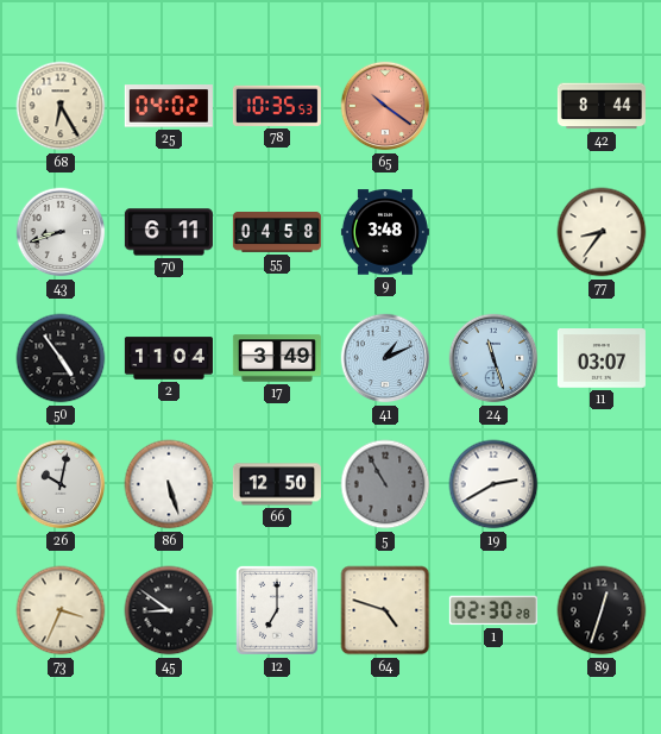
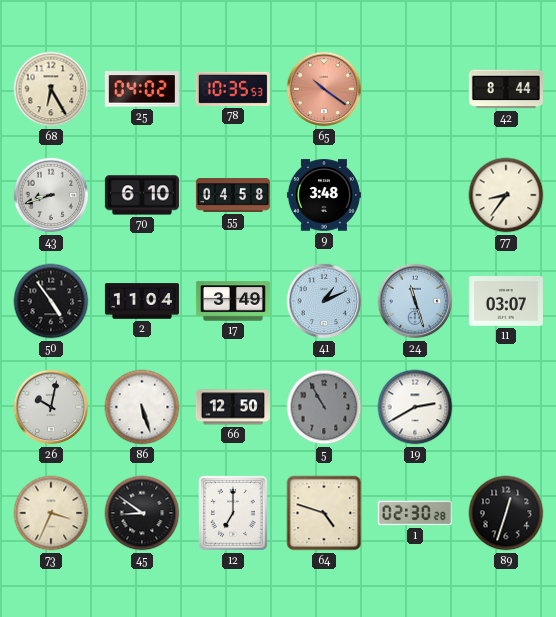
70: 6:11 -> 6:10
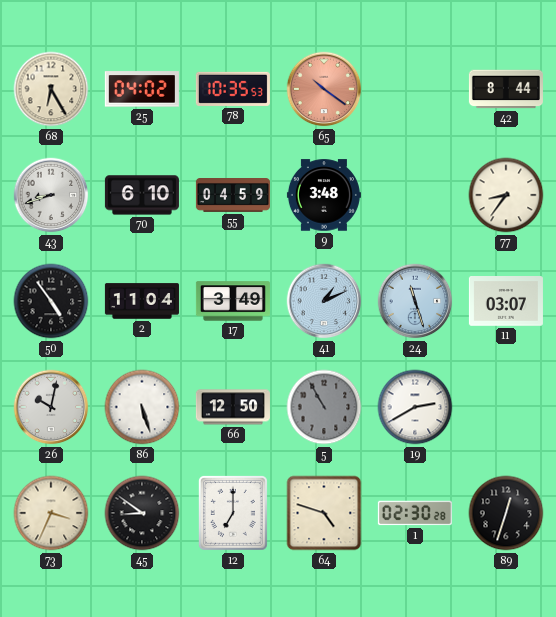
55: 04:58 -> 04:59
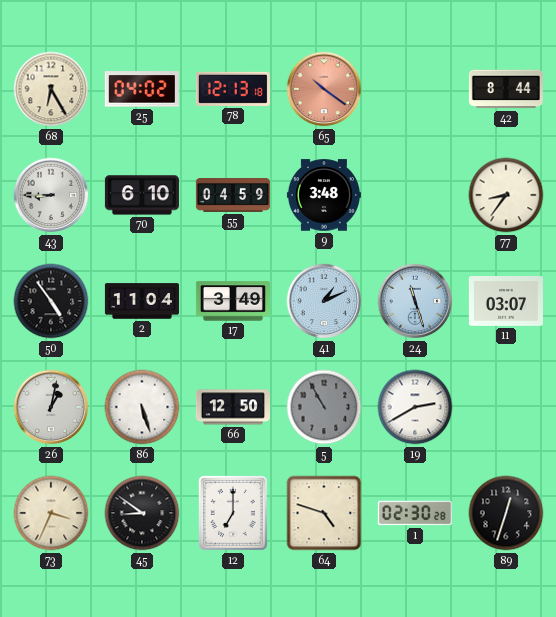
78: 10:35 -> 12:13
43: 8:42 -> 8:45
26: 10:02 -> 1:02
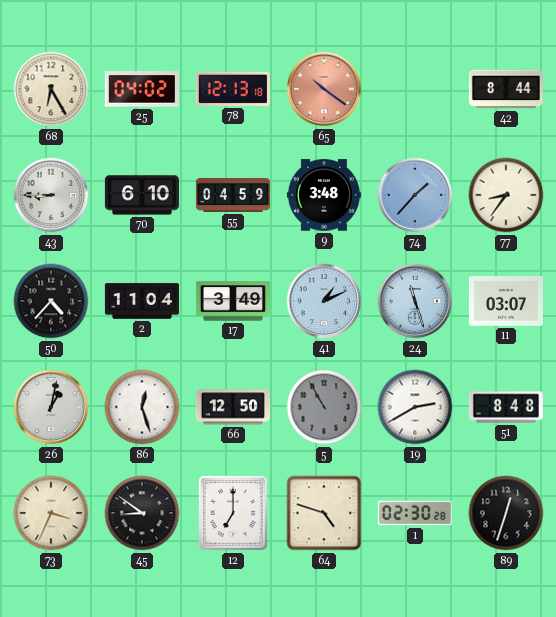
74: none -> 1:37
50: 4:54 -> 4:37
86: 5:27 -> 12:27
51: none -> 8:48
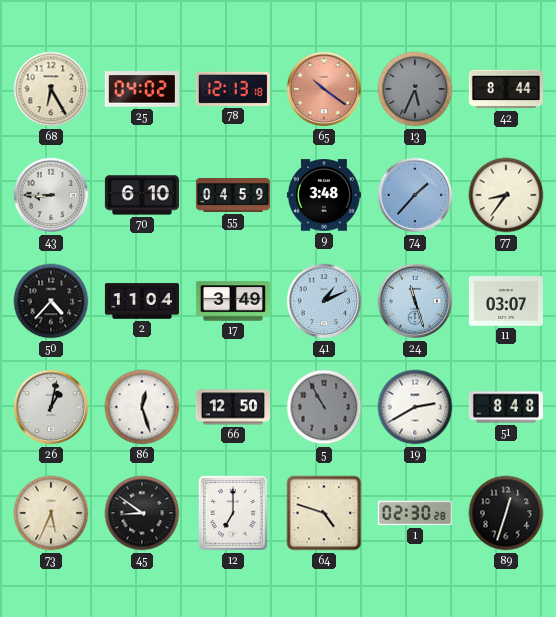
13: none -> 5:34
73: 3:34 -> 5:34
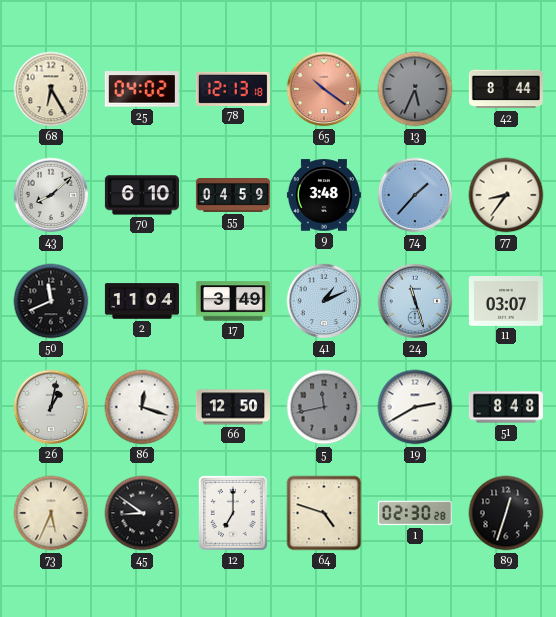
43: 8:45 -> 8:08
50: 4:37 -> 11:41
86: 12:27 -> 12:18
5: 10:55 -> 11:43
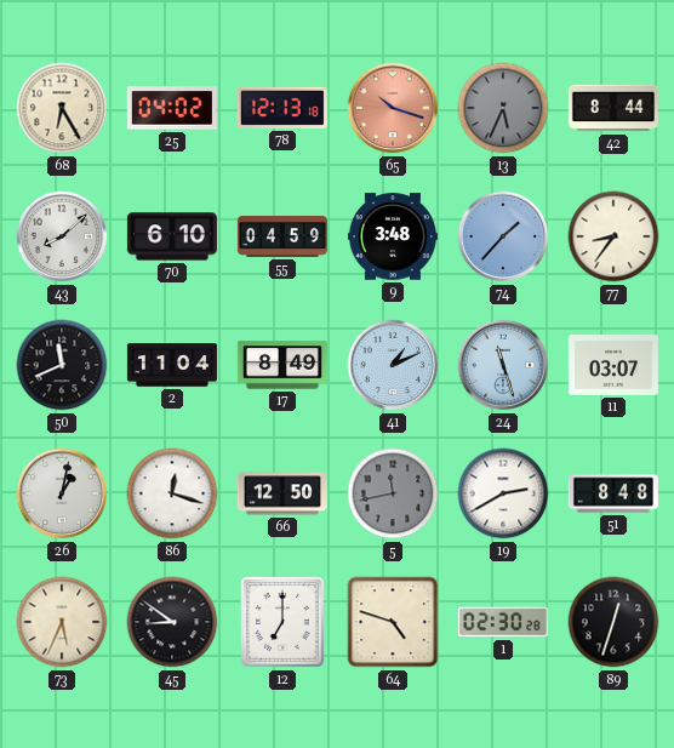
65: 10:21 -> 10:18
17: 3:49 -> 8:49
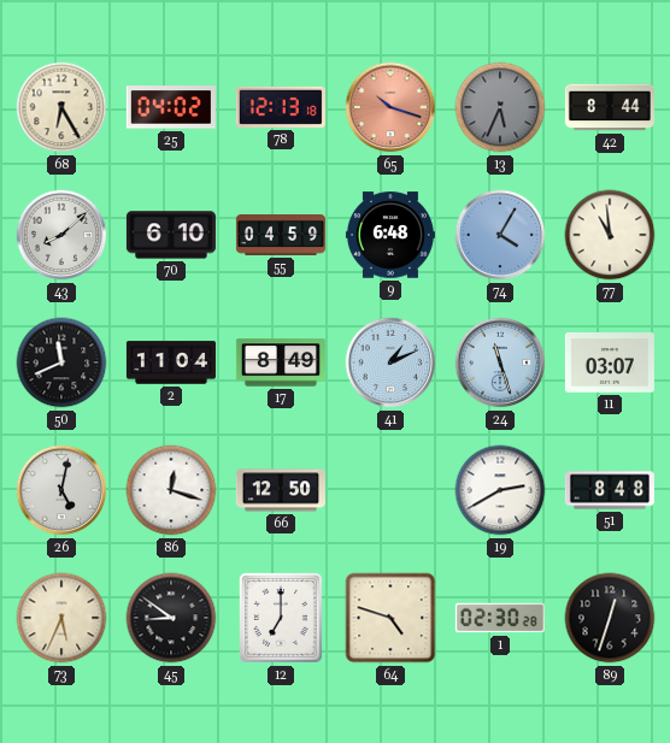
9: 3:48 -> 6:48
74: 1:37 -> 4:05
77: 8:36 -> 10:59
26: 1:02 -> 5:02
5: 11:43 -> none
